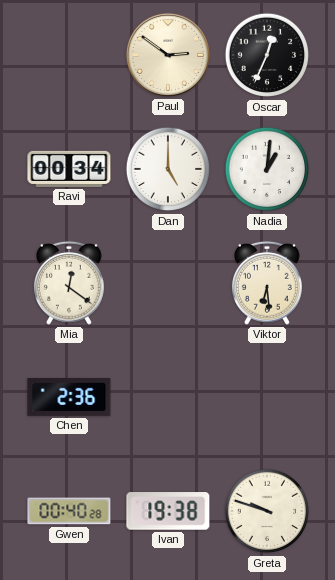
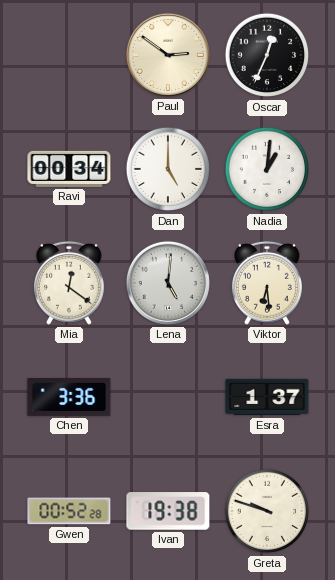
Lena: none -> 5:01
Chen: 2:36 -> 3:36
Esra: none -> 1:37
Gwen: 00:40 -> 00:52
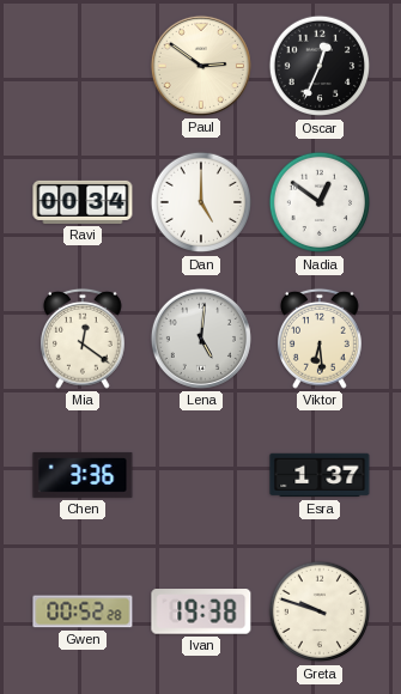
Nadia: 1:01 -> 12:51
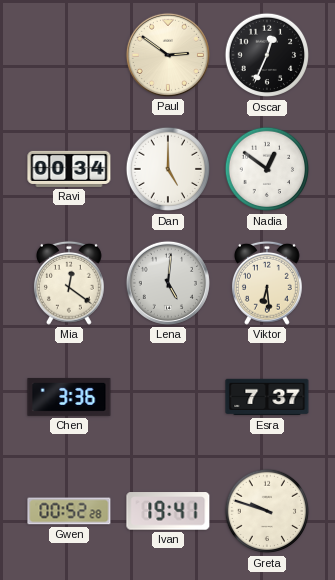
Esra: 1:37 -> 7:37
Ivan: 19:38 -> 19:41
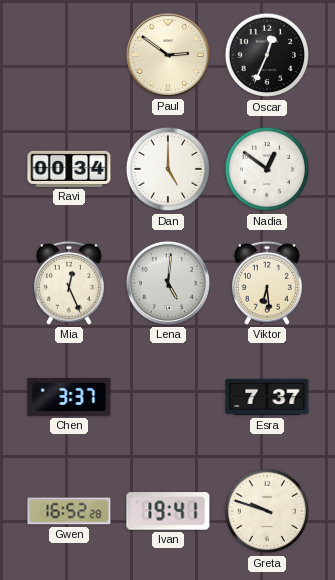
Mia: 12:21 -> 12:26
Chen: 3:36 -> 3:37
Gwen: 00:52 -> 16:52
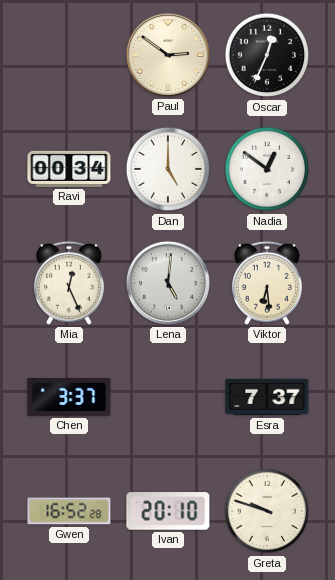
Ivan: 19:41 -> 20:10
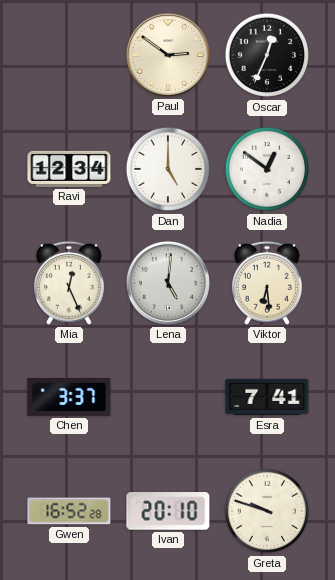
Ravi: 00:34 -> 12:34
Esra: 7:37 -> 7:41
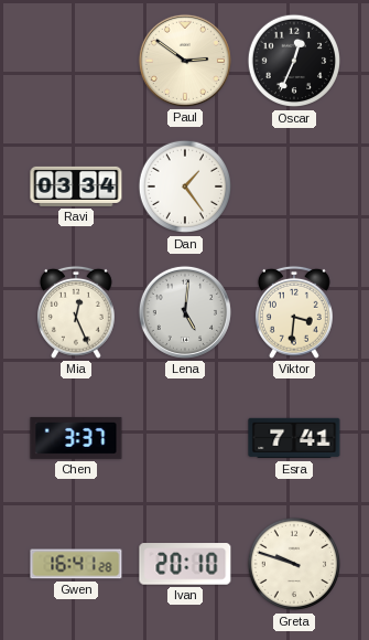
Ravi: 12:34 -> 03:34
Dan: 5:00 -> 1:24
Nadia: 12:51 -> none
Viktor: 6:29 -> 3:31
Gwen: 16:52 -> 16:41
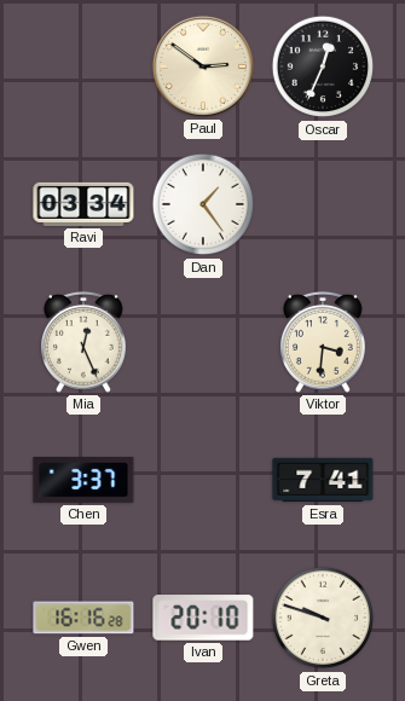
Lena: 5:01 -> none
Gwen: 16:41 -> 16:16
